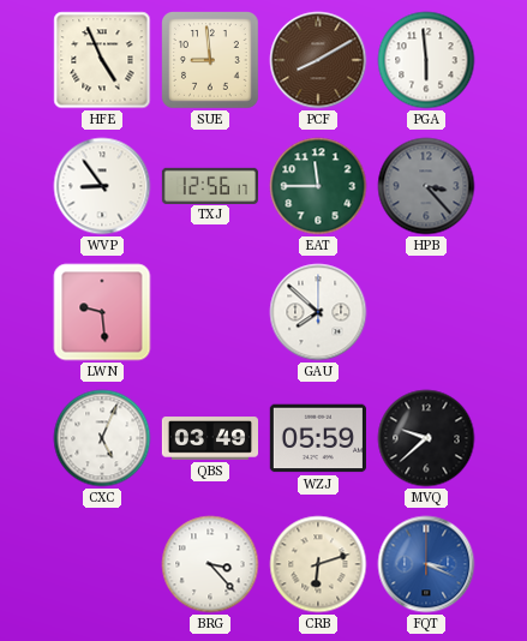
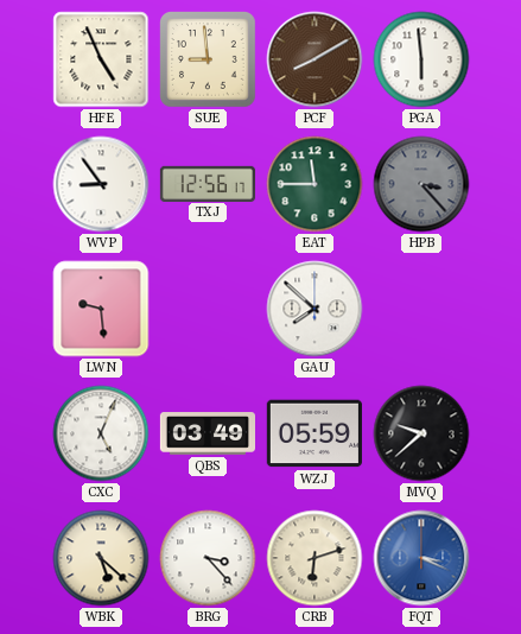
WBK: none -> 5:22
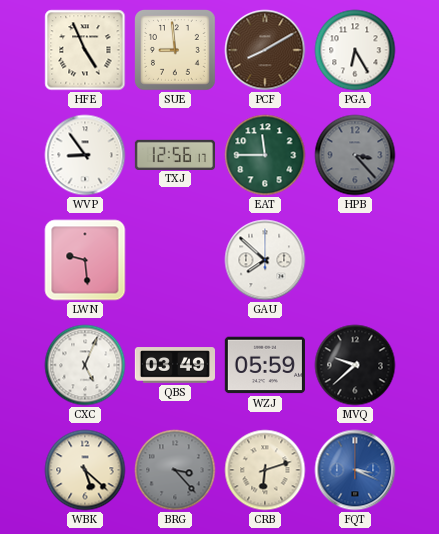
PGA: 5:59 -> 6:25
BRG dial: white -> grey
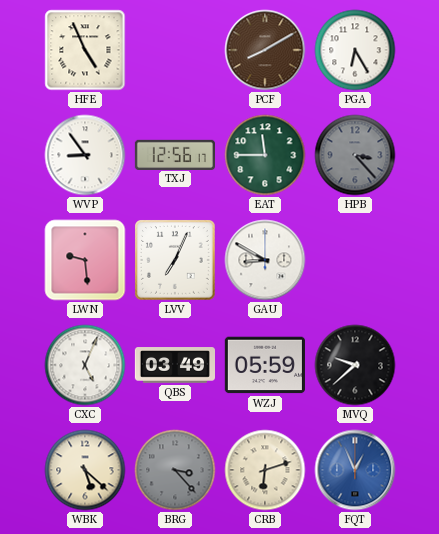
SUE: 8:59 -> none
LVV: none -> 7:04
GAU: 7:52 -> 8:50
FQT: 3:19 -> 12:56
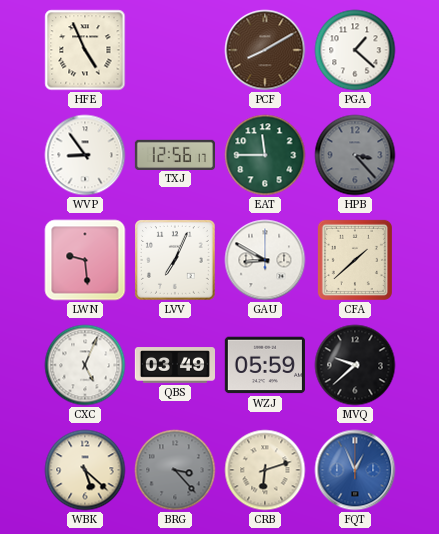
PGA: 6:25 -> 1:22
CFA: none -> 1:38
